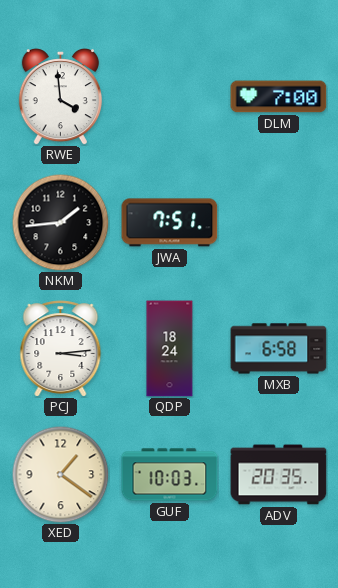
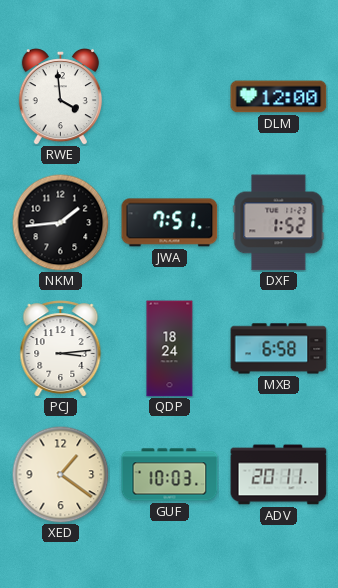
DLM: 7:00 -> 12:00
DXF: none -> 1:52
ADV: 20:35 -> 20:11
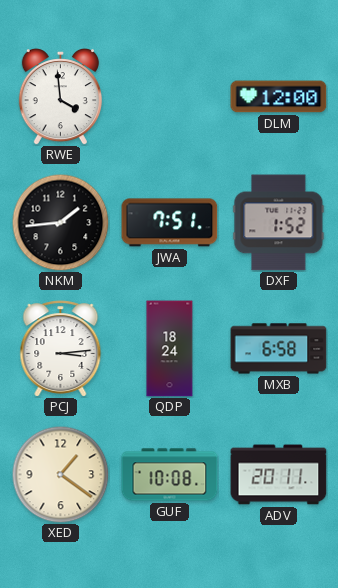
GUF: 10:03 -> 10:08
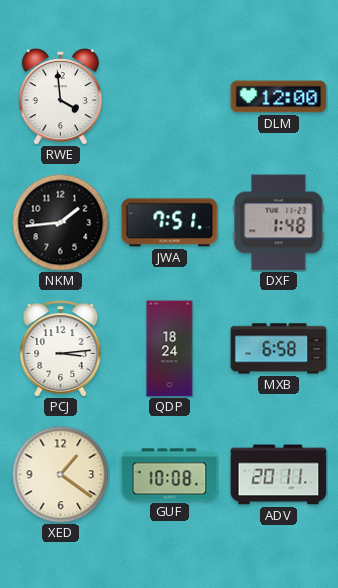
DXF: 1:52 -> 1:48
